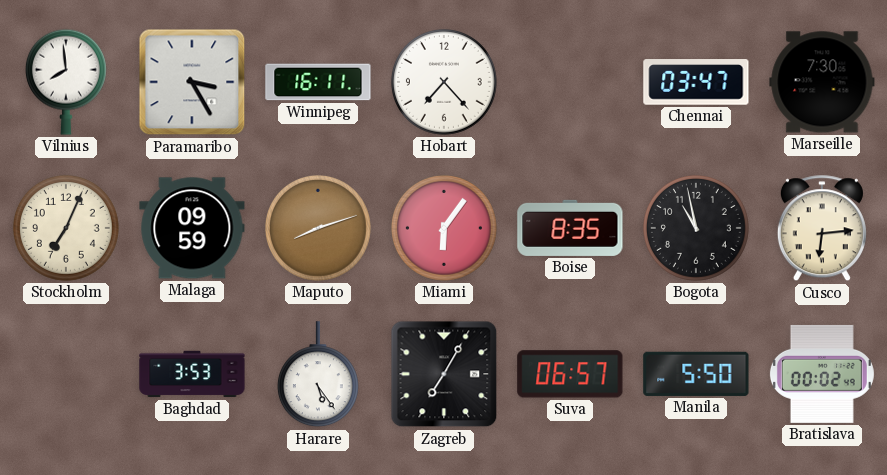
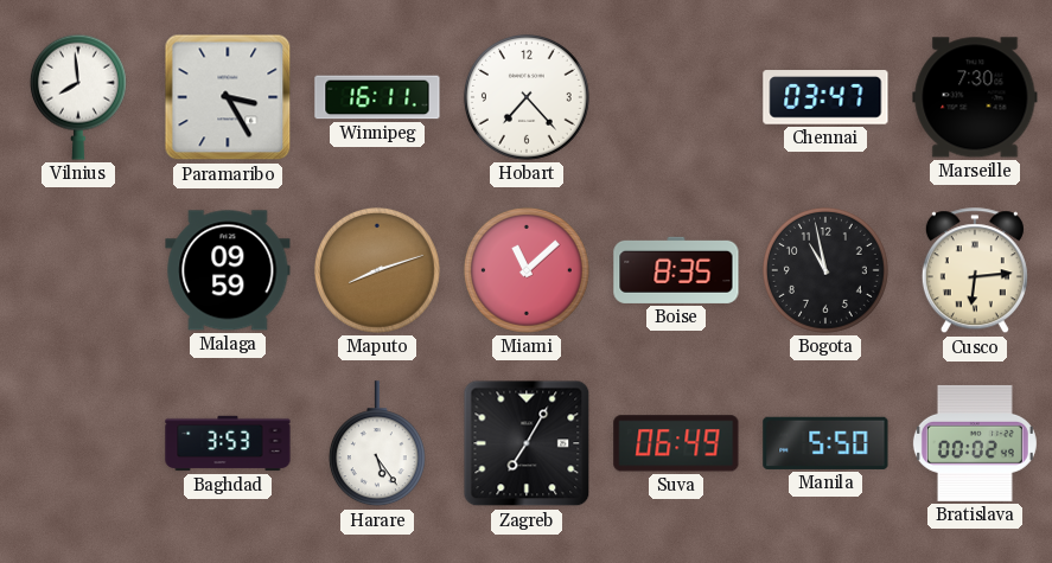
Stockholm: 7:04 -> none
Miami: 6:06 -> 11:08
Suva: 06:57 -> 06:49
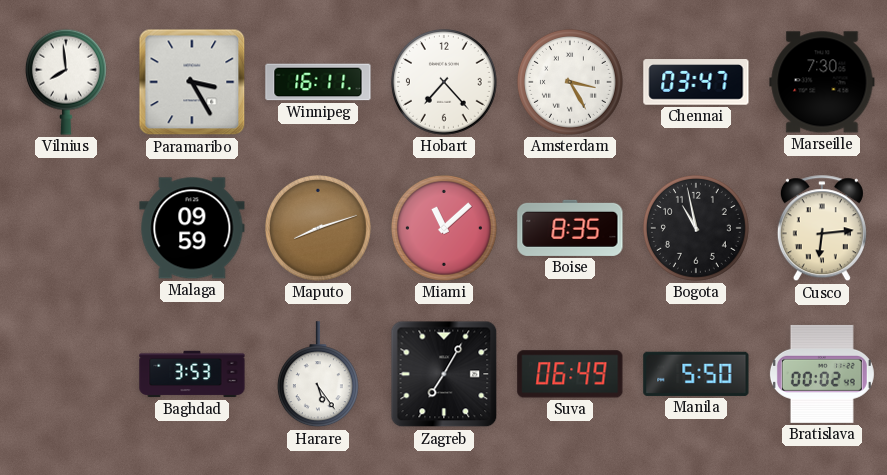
Amsterdam: none -> 3:25
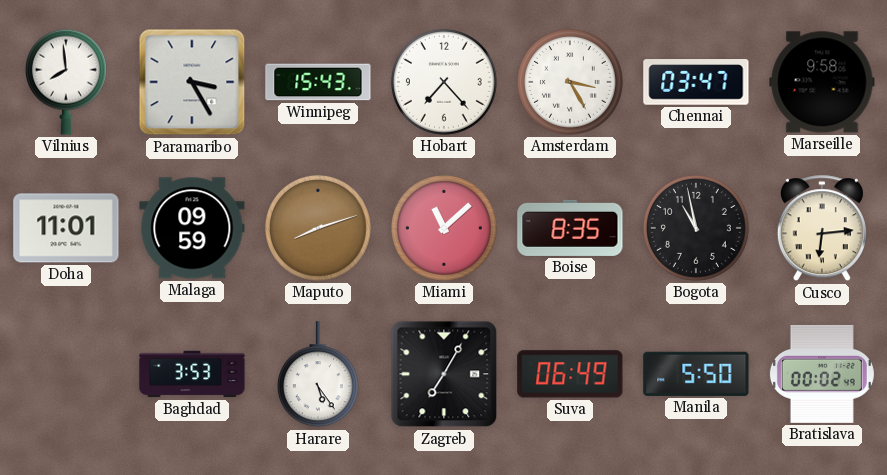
Winnipeg: 16:11 -> 15:43
Marseille: 7:30 -> 9:58
Doha: none -> 11:01
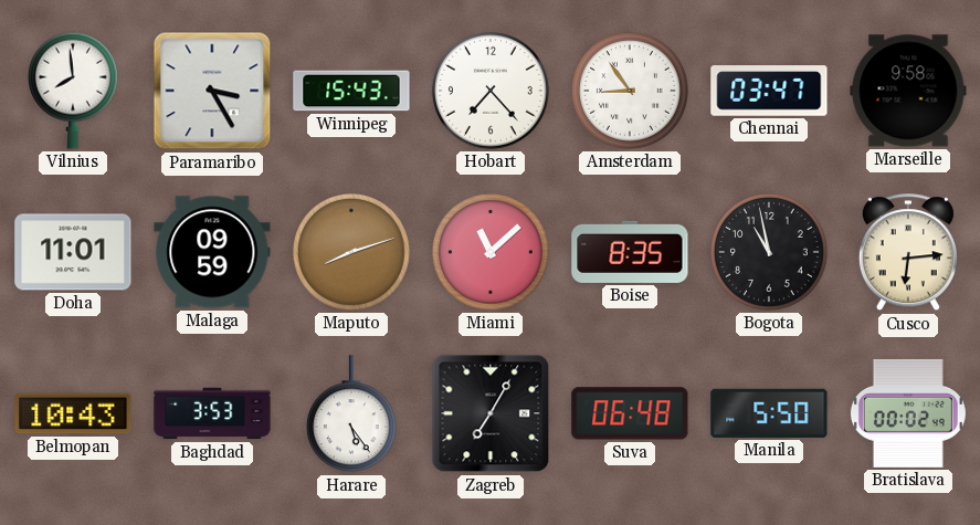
Amsterdam: 3:25 -> 8:54
Belmopan: none -> 10:43
Suva: 06:49 -> 06:48
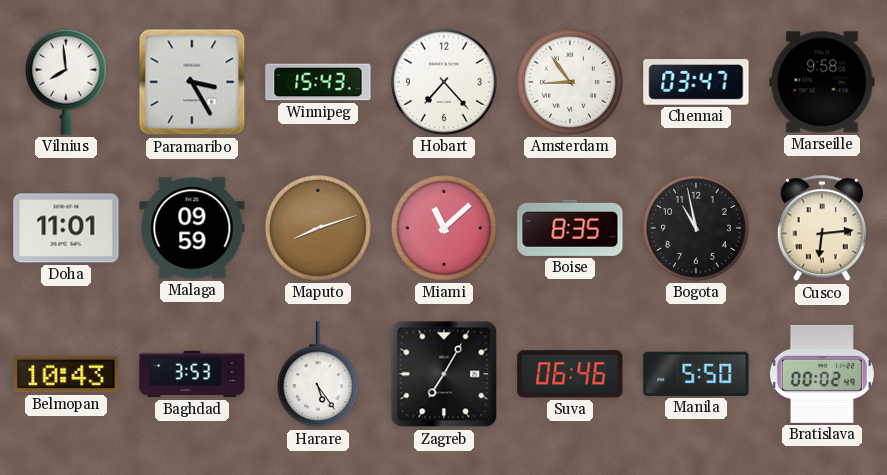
Suva: 06:48 -> 06:46
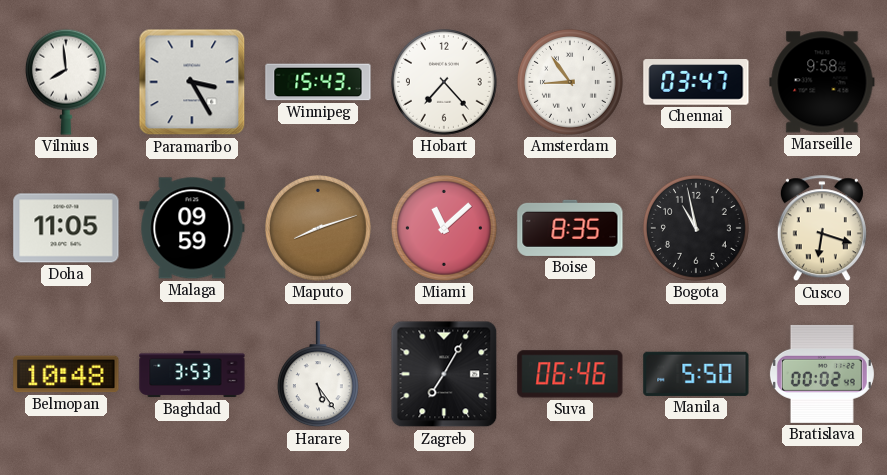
Doha: 11:01 -> 11:05
Cusco: 6:14 -> 6:18
Belmopan: 10:43 -> 10:48
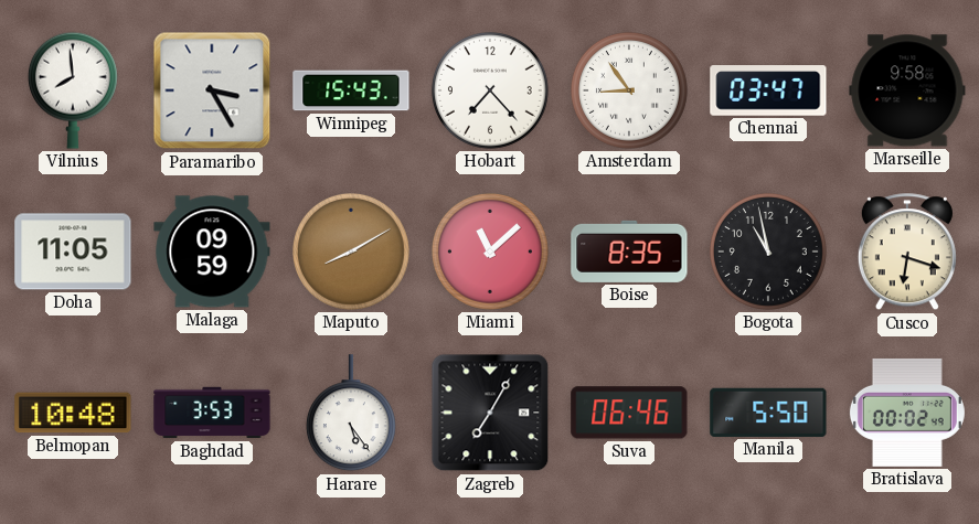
Maputo: 8:12 -> 8:10
